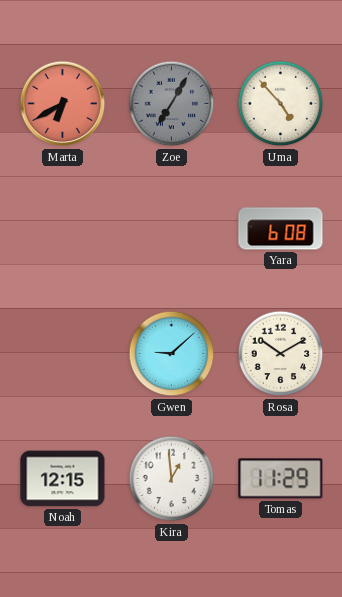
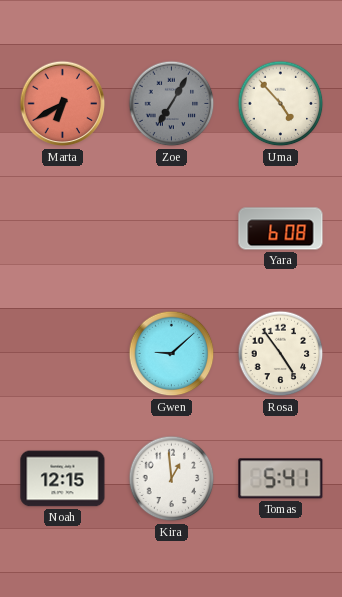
Rosa: 10:10 -> 4:54
Tomas: 11:29 -> 5:41
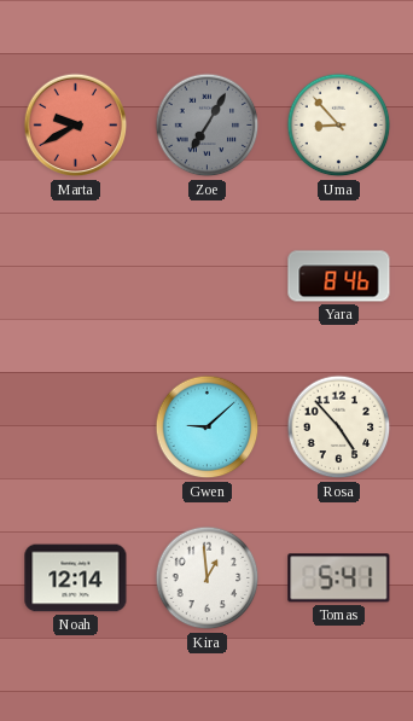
Marta: 6:40 -> 9:40
Uma: 4:53 -> 8:53
Yara: 6:08 -> 8:46
Rosa: 4:54 -> 4:53
Noah: 12:15 -> 12:14
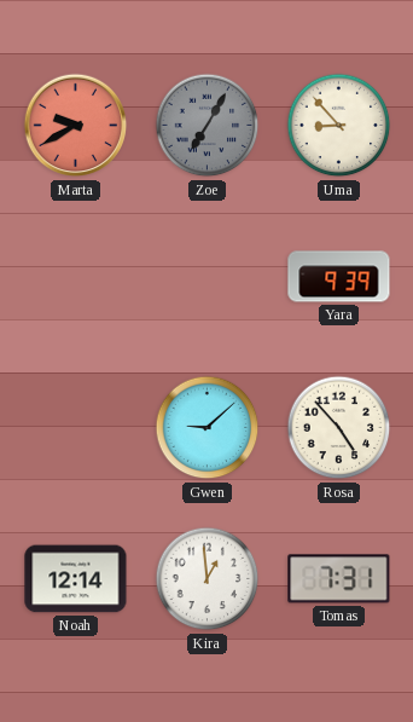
Yara: 8:46 -> 9:39
Tomas: 5:41 -> 7:31
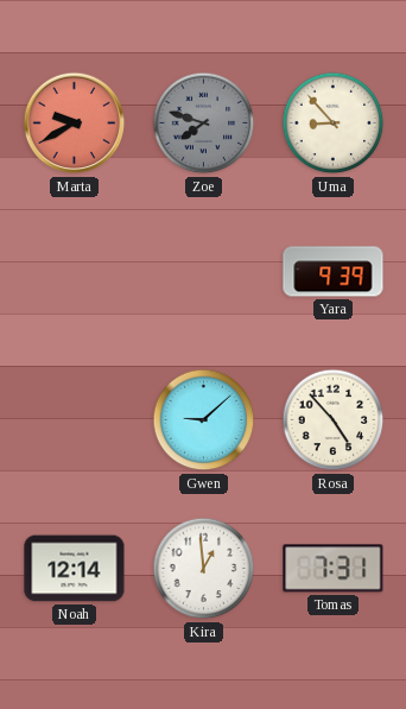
Zoe: 7:05 -> 7:48
